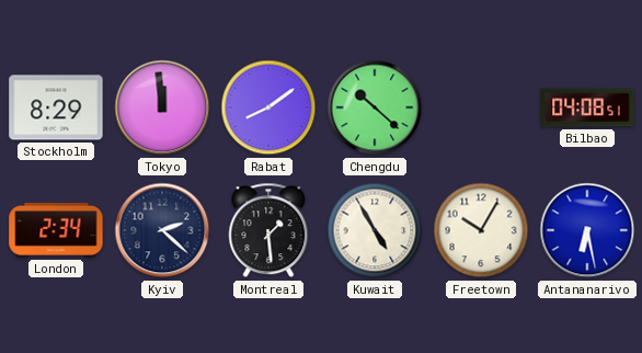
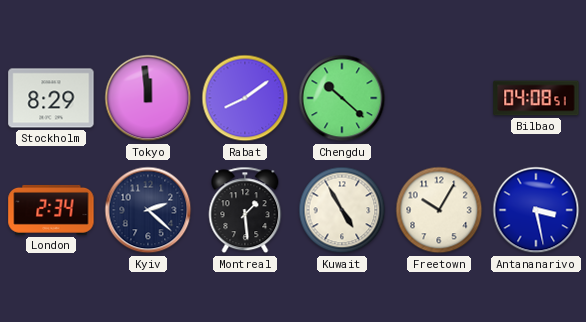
Antananarivo: 6:28 -> 3:28
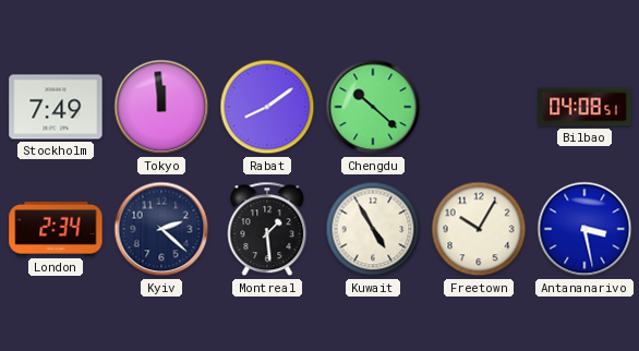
Stockholm: 8:29 -> 7:49
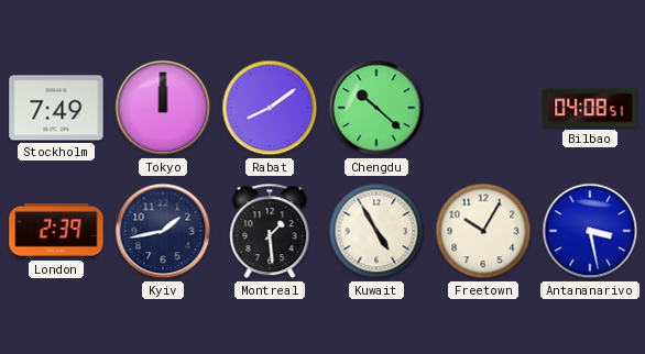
Tokyo: 11:59 -> 12:00
London: 2:34 -> 2:39
Kyiv: 2:22 -> 1:43
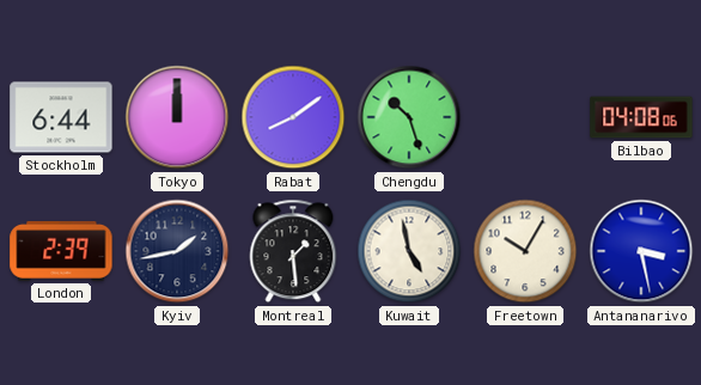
Stockholm: 7:49 -> 6:44
Chengdu: 10:22 -> 10:27
Bilbao: 04:08:51 -> 04:08:06
Kuwait: 4:55 -> 4:58
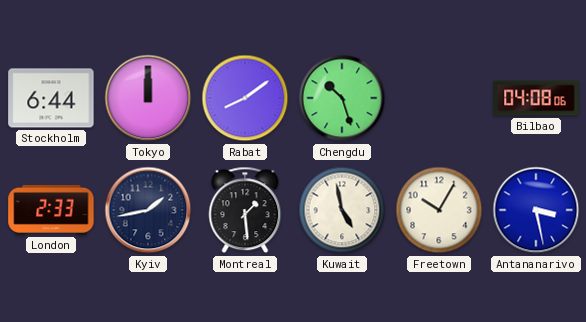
London: 2:39 -> 2:33
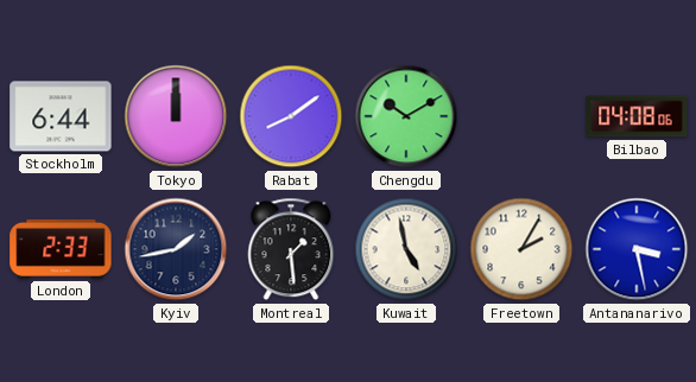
Chengdu: 10:27 -> 10:10
Freetown: 10:05 -> 2:05
